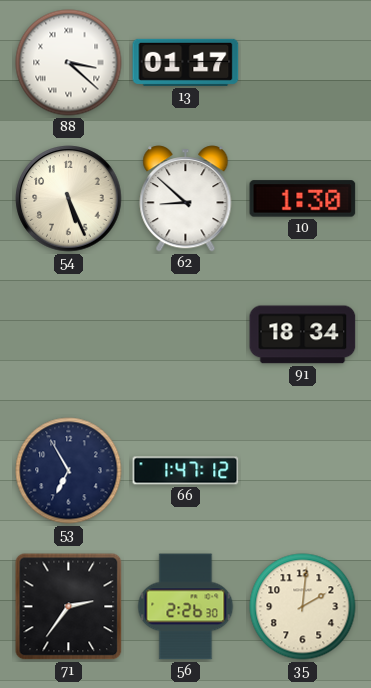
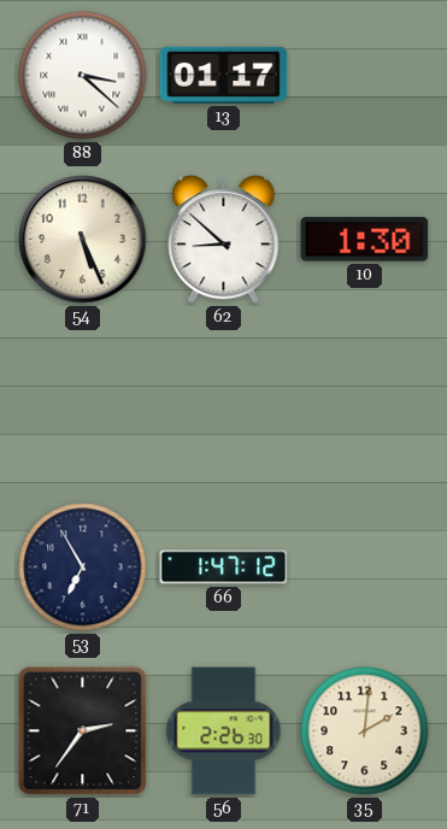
91: 18:34 -> none
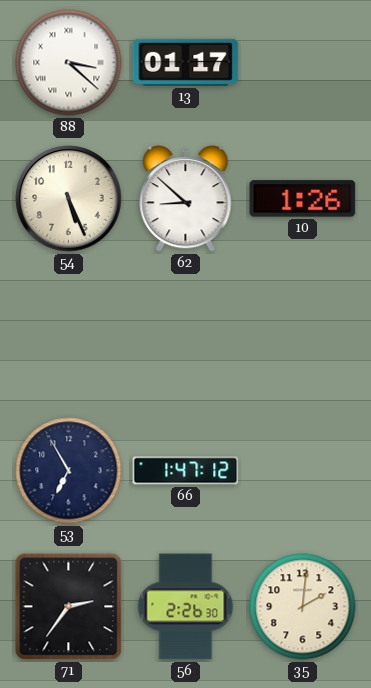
10: 1:30 -> 1:26
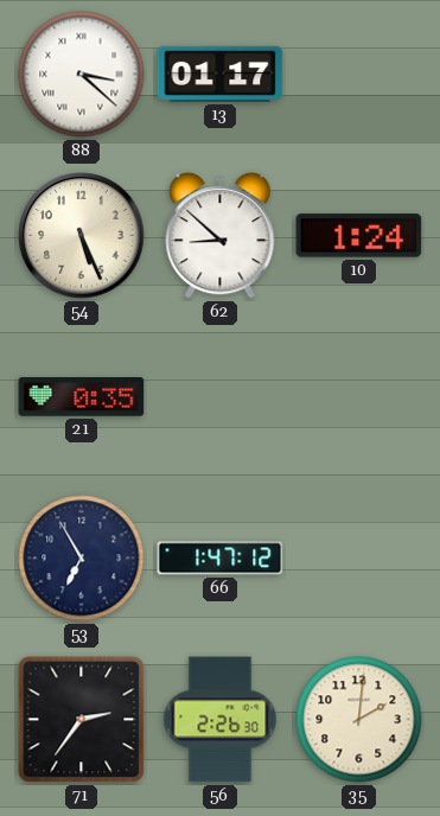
10: 1:26 -> 1:24
21: none -> 0:35
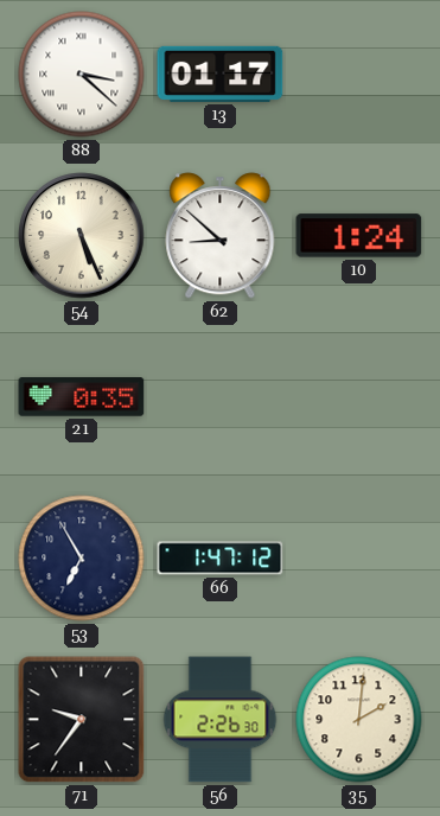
71: 2:36 -> 9:36
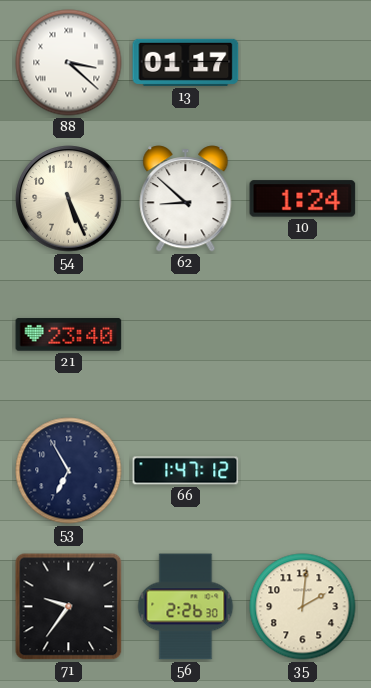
21: 0:35 -> 23:40
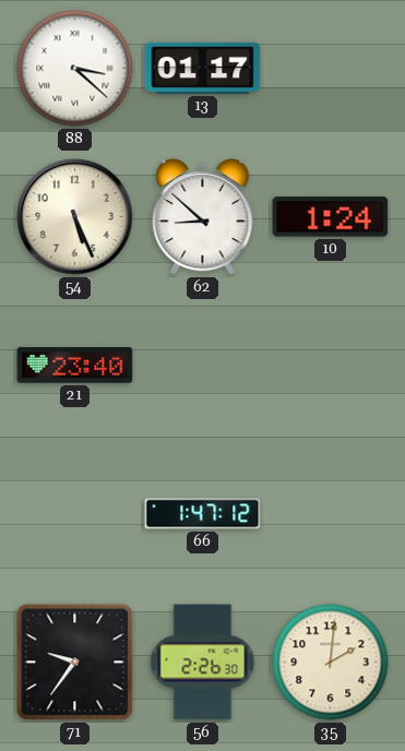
53: 6:55 -> none
